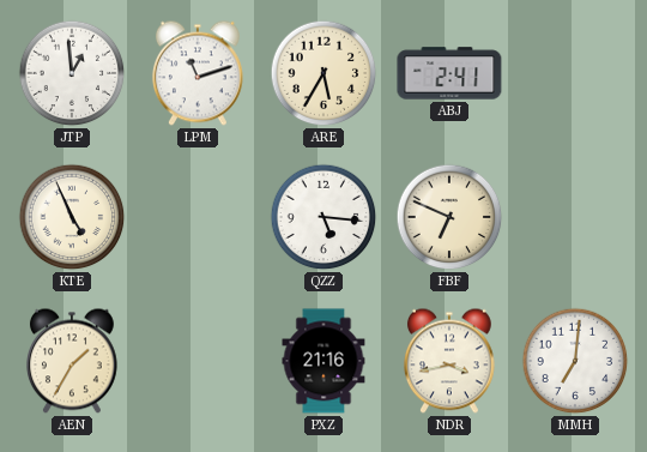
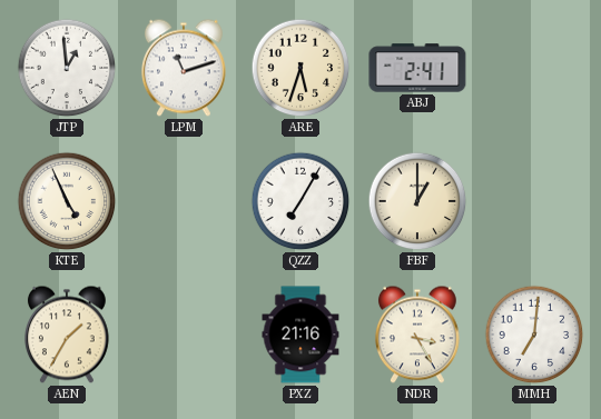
ARE: 5:35 -> 5:33
QZZ: 5:16 -> 7:05
FBF: 6:49 -> 1:00
NDR: 3:43 -> 3:25
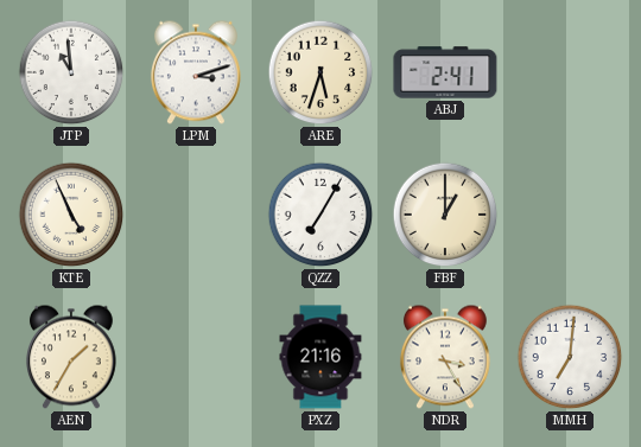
JTP: 12:59 -> 10:59
LPM: 11:12 -> 3:12
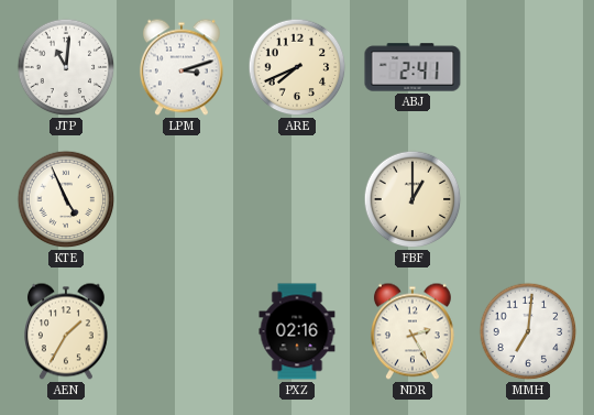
JTP: 10:59 -> 11:01
ARE: 5:33 -> 7:41
QZZ: 7:05 -> none
PXZ: 21:16 -> 02:16
NDR: 3:25 -> 2:25
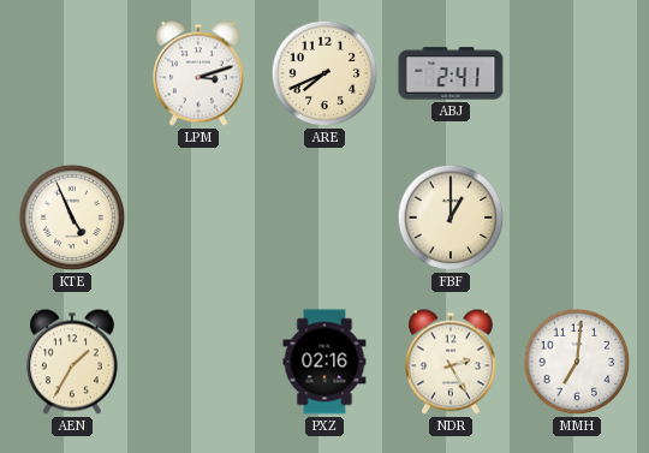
JTP: 11:01 -> none
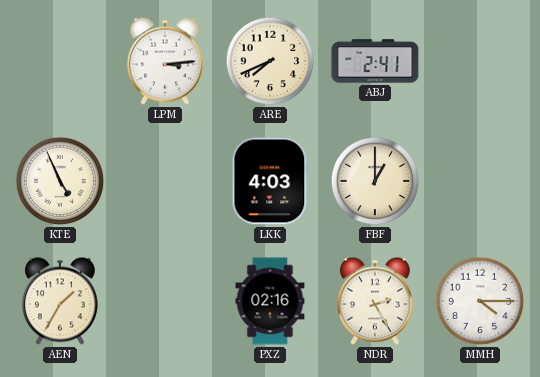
LPM: 3:12 -> 3:14
LKK: none -> 4:03
MMH: 7:01 -> 4:15
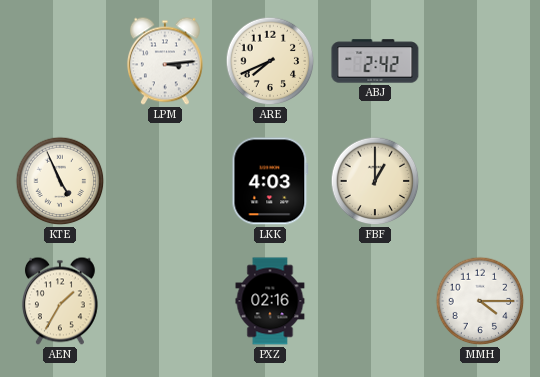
ABJ: 2:41 -> 2:42
NDR: 2:25 -> none
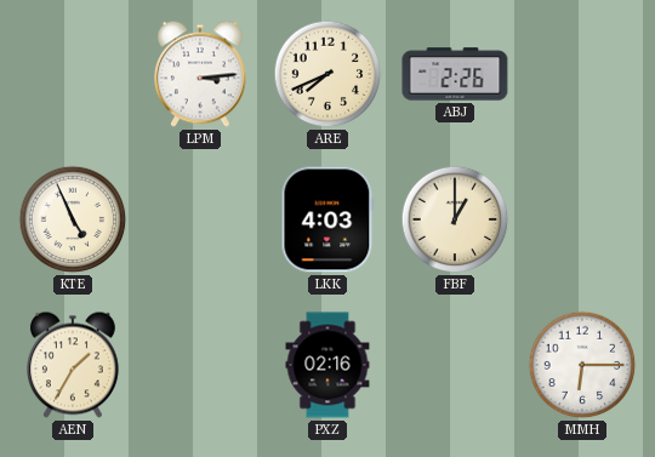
ABJ: 2:42 -> 2:26
MMH: 4:15 -> 6:15
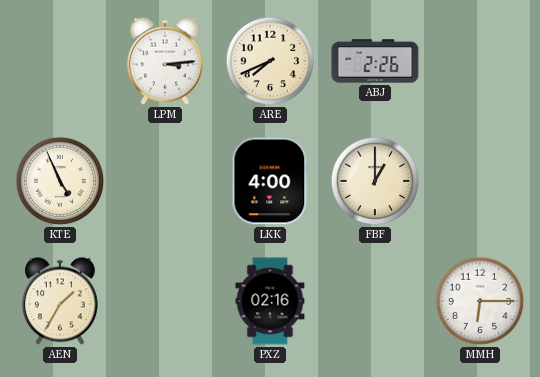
LKK: 4:03 -> 4:00
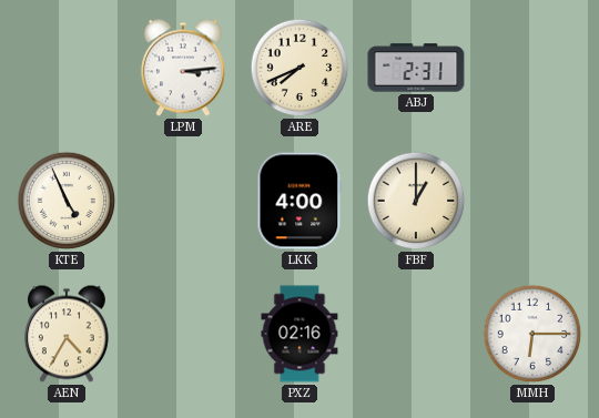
ABJ: 2:26 -> 2:31
AEN: 1:35 -> 4:35
